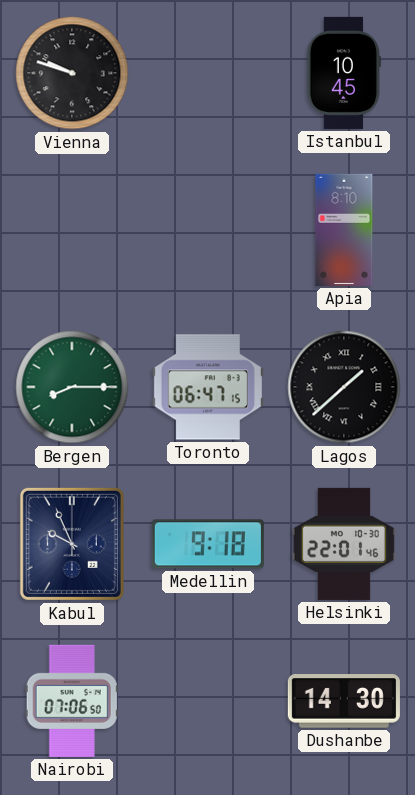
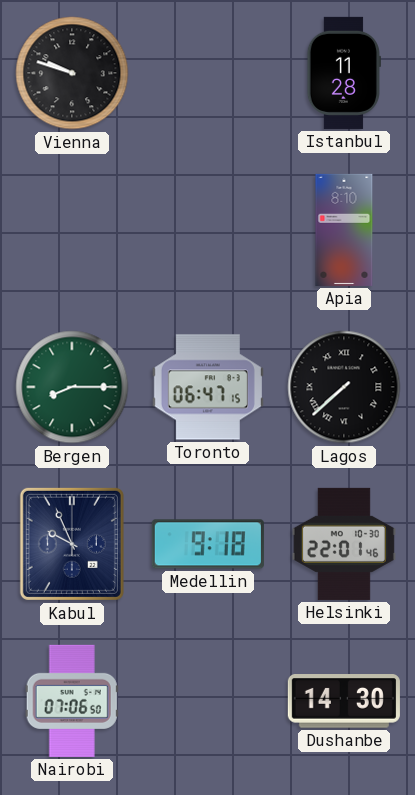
Istanbul: 10:45 -> 11:28
Lagos: 1:38 -> 7:38
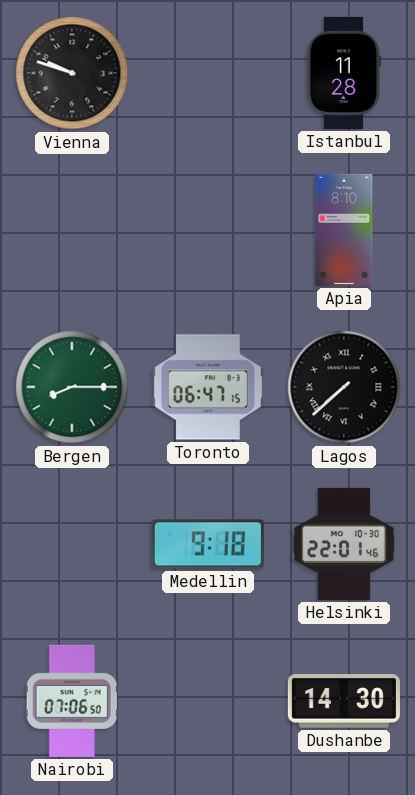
Kabul: 9:56 -> none
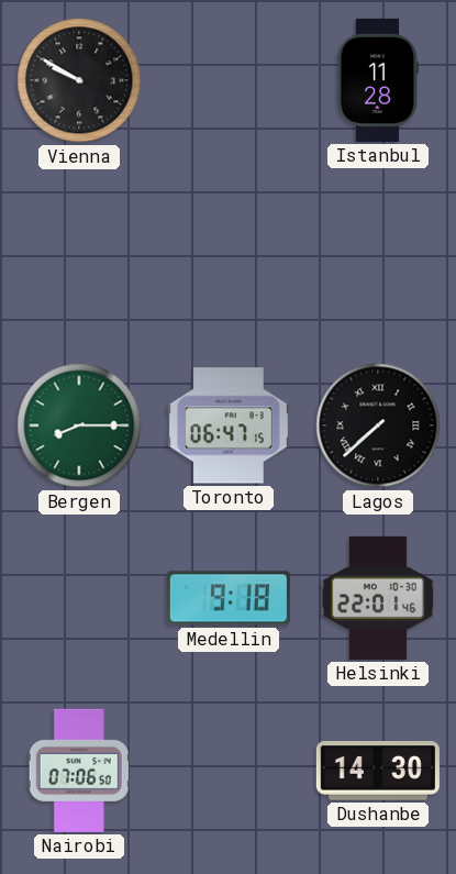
Vienna: 9:48 -> 9:50
Apia: 8:10 -> none
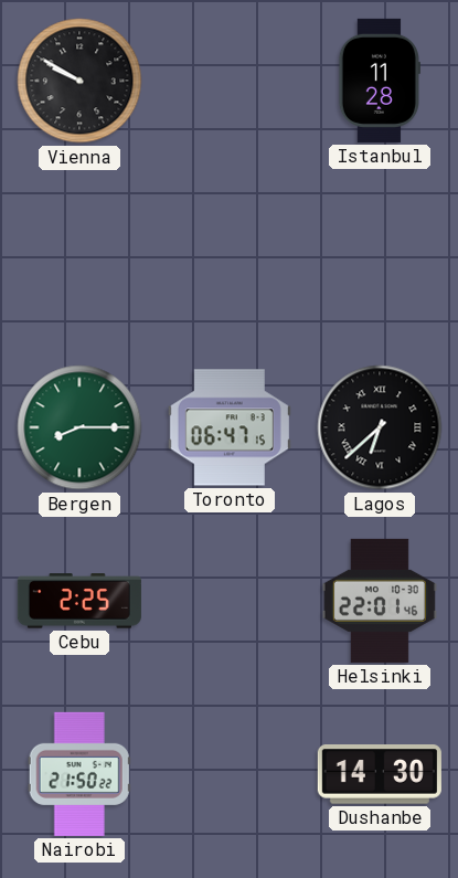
Lagos: 7:38 -> 6:38
Cebu: none -> 2:25
Medellin: 9:18 -> none
Nairobi: 07:06 -> 21:50
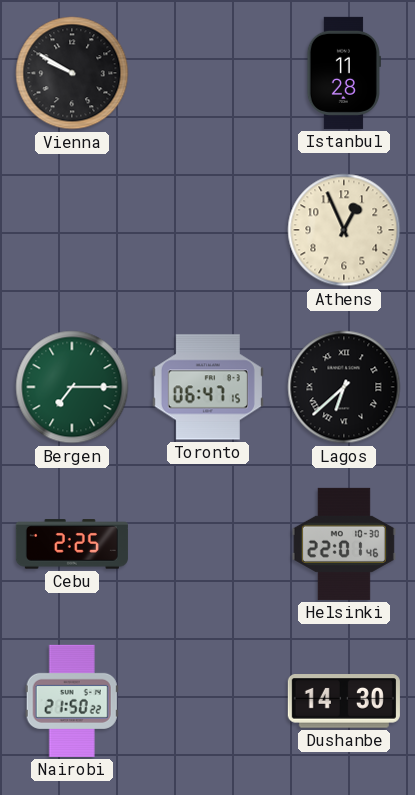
Athens: none -> 12:56
Bergen: 8:15 -> 7:15
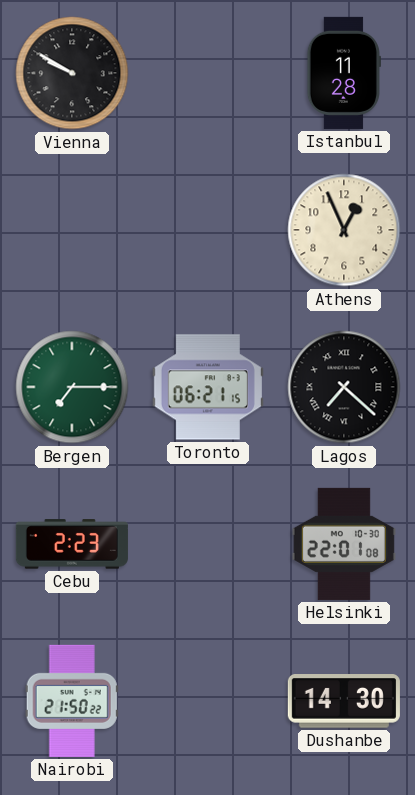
Toronto: 06:47 -> 06:21
Lagos: 6:38 -> 7:22
Cebu: 2:25 -> 2:23
Helsinki: 22:01:46 -> 22:01:08
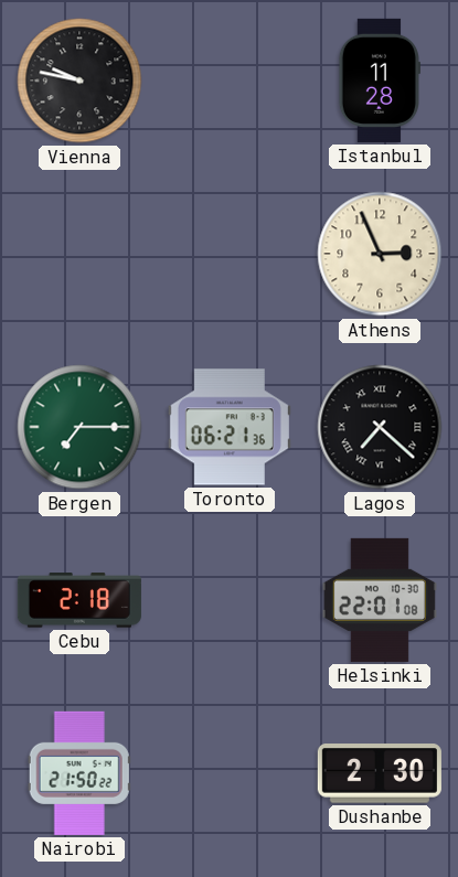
Vienna: 9:50 -> 9:47
Athens: 12:56 -> 2:56
Toronto: 06:21:15 -> 06:21:36
Cebu: 2:23 -> 2:18
Dushanbe: 14:30 -> 2:30
